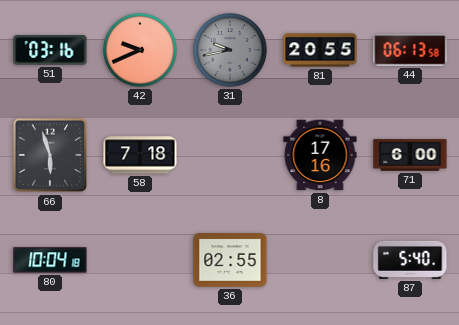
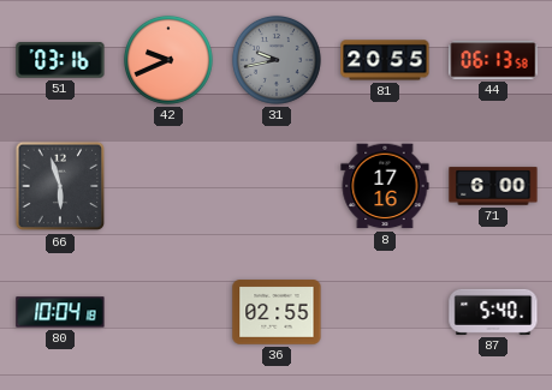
58: 7:18 -> none
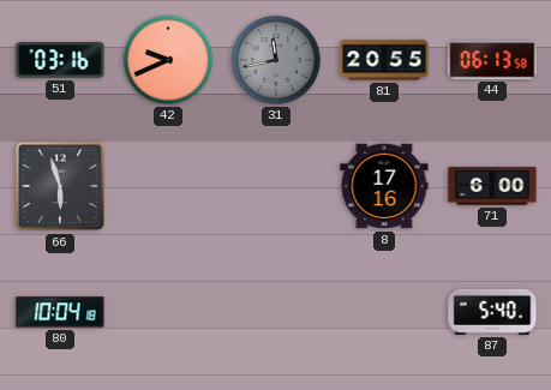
31: 9:43 -> 11:43
36: 02:55 -> none
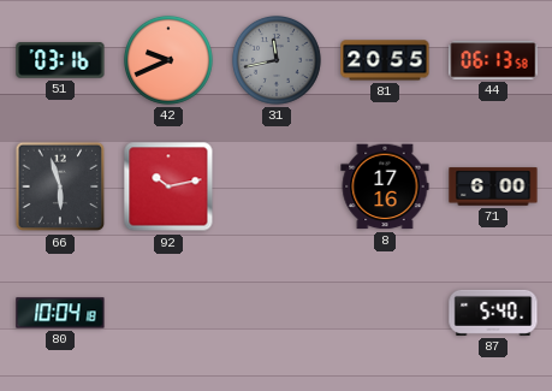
92: none -> 10:13
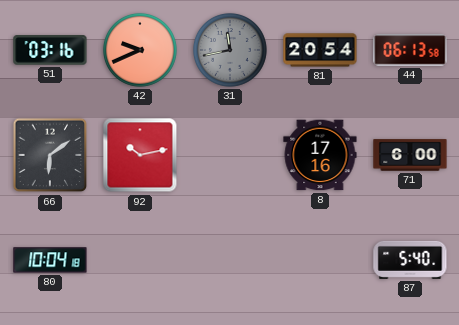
81: 20:55 -> 20:54
66: 5:57 -> 6:09
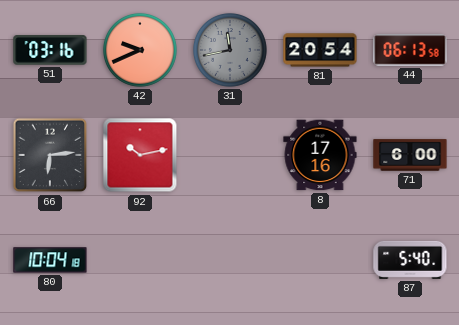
66: 6:09 -> 6:14
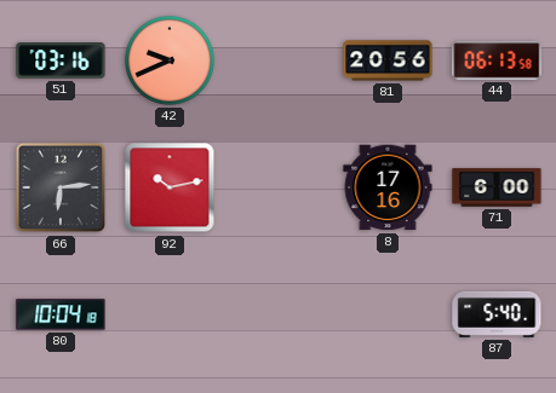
31: 11:43 -> none
81: 20:54 -> 20:56
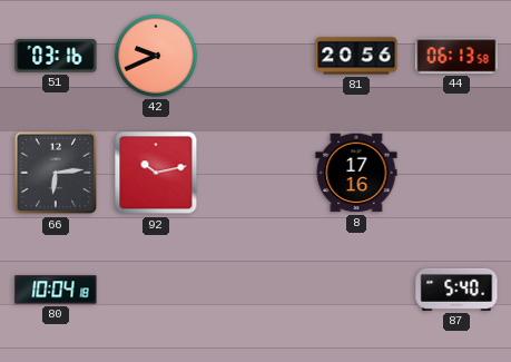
71: 6:00 -> none
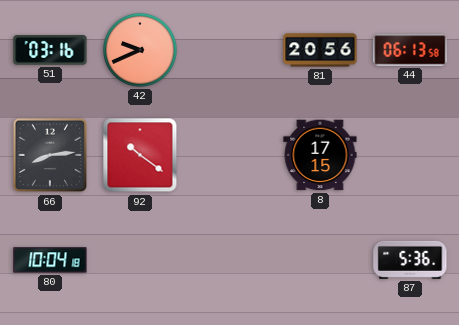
66: 6:14 -> 8:14
92: 10:13 -> 10:21
8: 17:16 -> 17:15
87: 5:40 -> 5:36
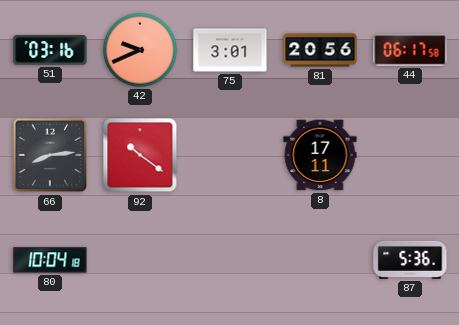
75: none -> 3:01
44: 06:13 -> 06:17
8: 17:15 -> 17:11
